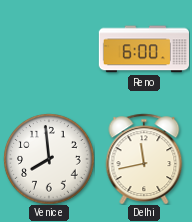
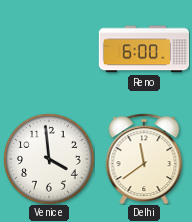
Venice: 7:59 -> 3:59
Delhi: 11:43 -> 11:39
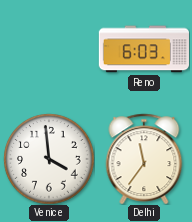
Reno: 6:00 -> 6:03
Delhi: 11:39 -> 11:36
